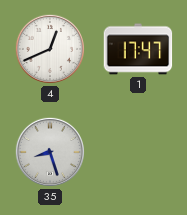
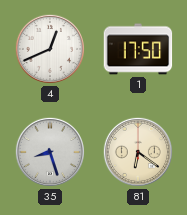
1: 17:47 -> 17:50
81: none -> 6:21
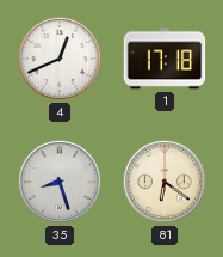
1: 17:50 -> 17:18
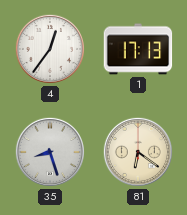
4: 12:41 -> 12:36
1: 17:18 -> 17:13
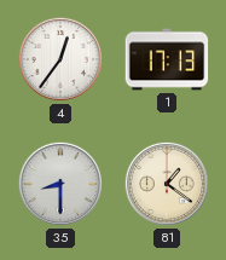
35: 8:27 -> 8:30
81: 6:21 -> 1:21
